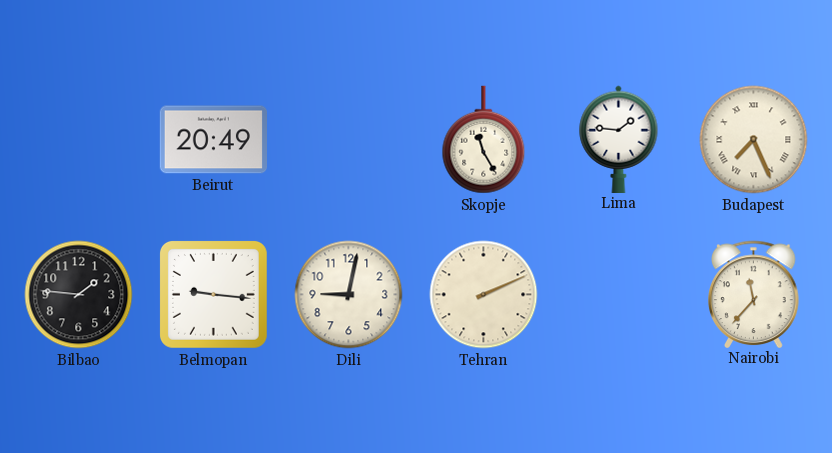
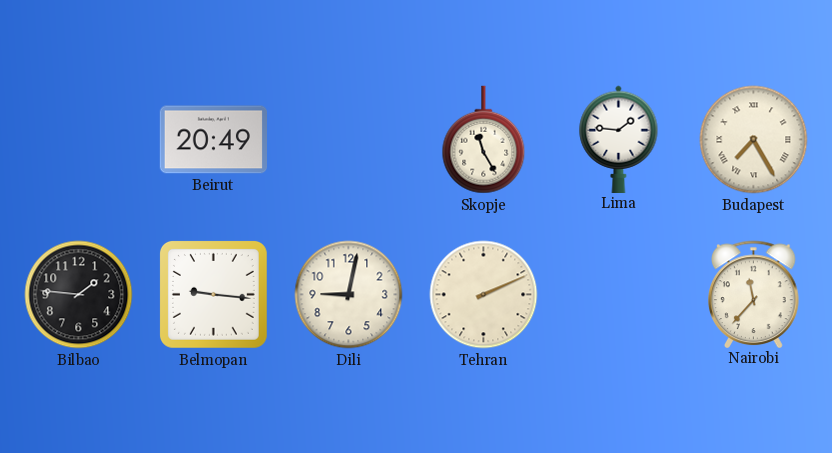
Budapest: 7:26 -> 7:25
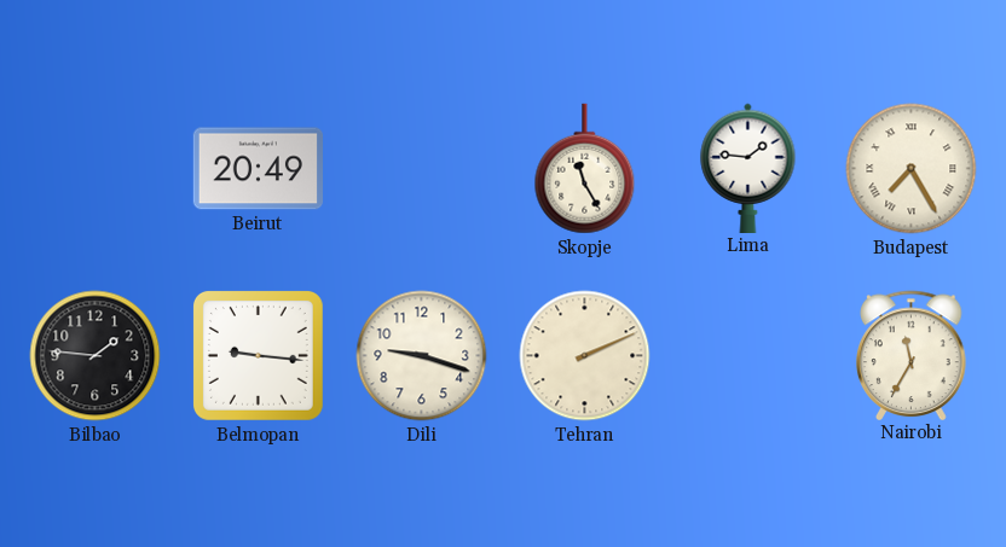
Dili: 9:02 -> 9:18
Nairobi: 11:37 -> 11:35
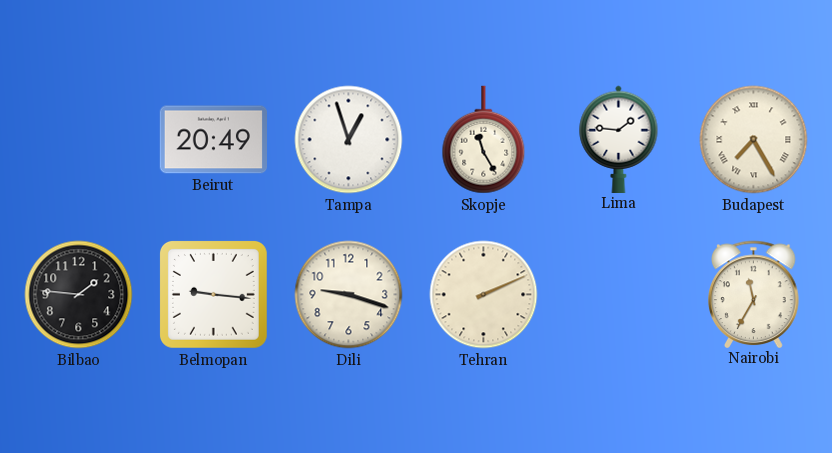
Tampa: none -> 12:57
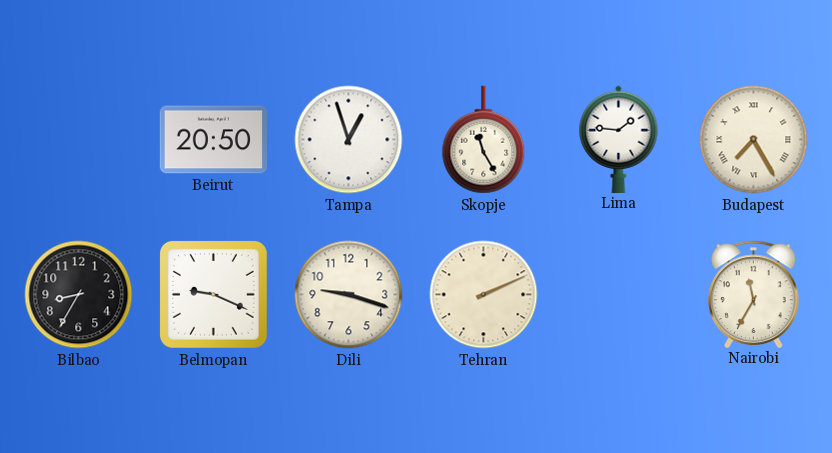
Beirut: 20:49 -> 20:50
Bilbao: 1:46 -> 8:35
Belmopan: 9:16 -> 9:19
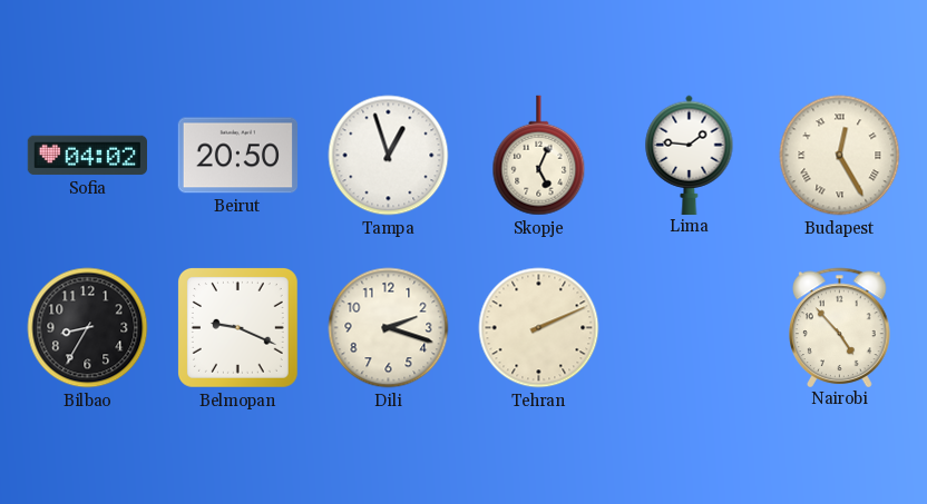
Sofia: none -> 04:02
Skopje: 11:25 -> 5:04
Budapest: 7:25 -> 12:25
Dili: 9:18 -> 2:18
Nairobi: 11:35 -> 4:53
